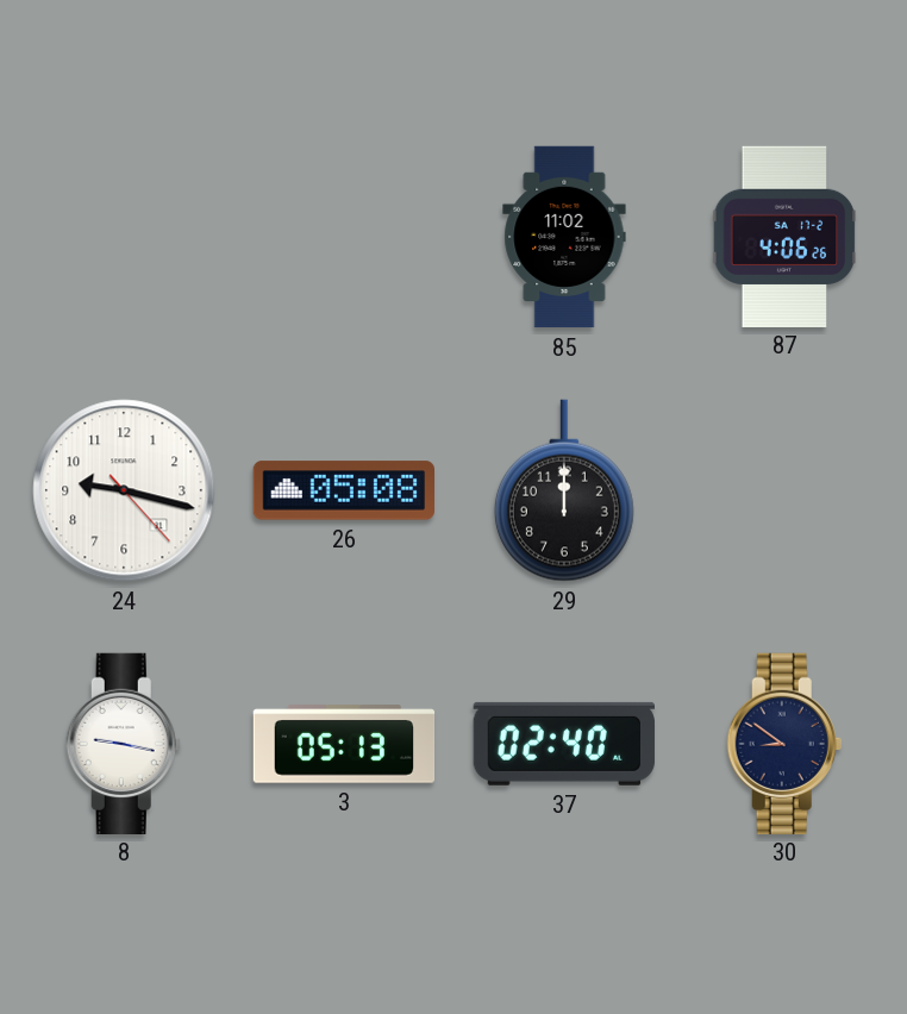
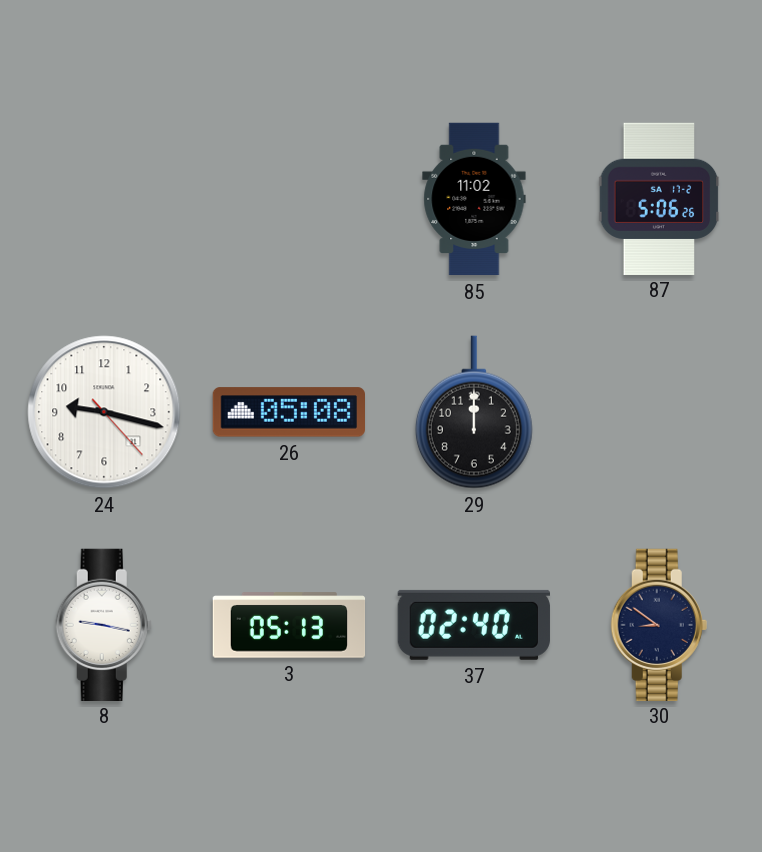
87: 4:06 -> 5:06
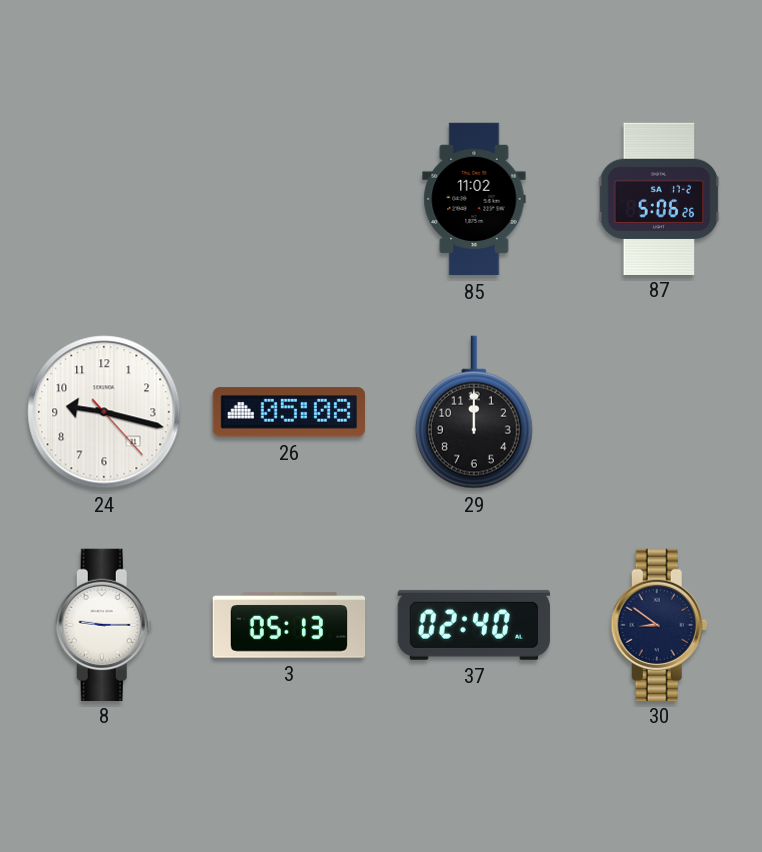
8: 9:17 -> 9:15
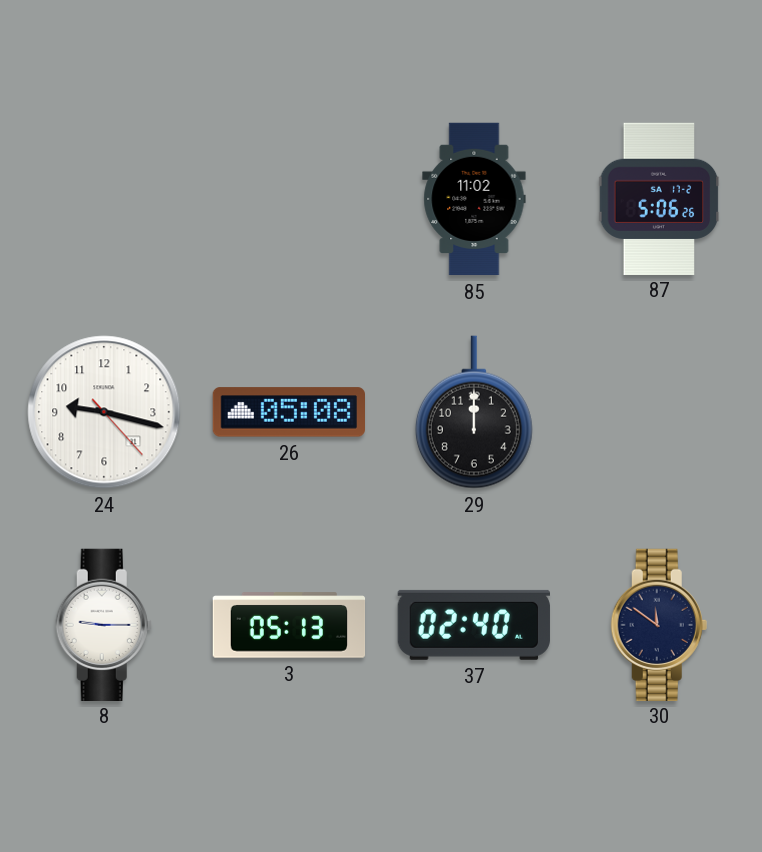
30: 8:51 -> 11:51
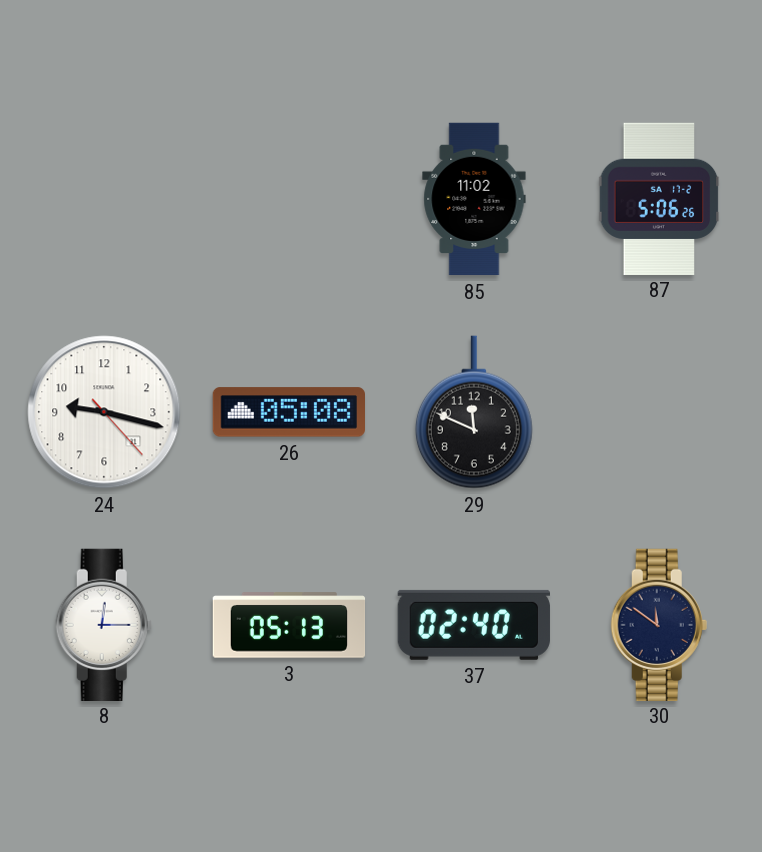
29: 12:00 -> 11:49
8: 9:15 -> 12:15
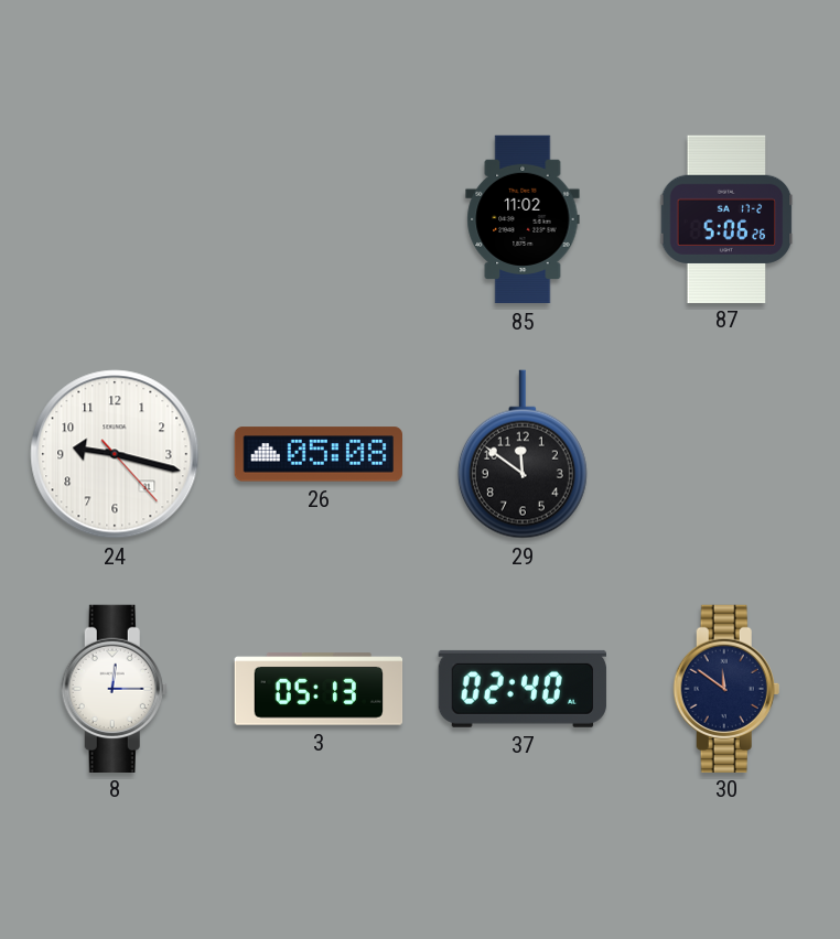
29: 11:49 -> 11:51
